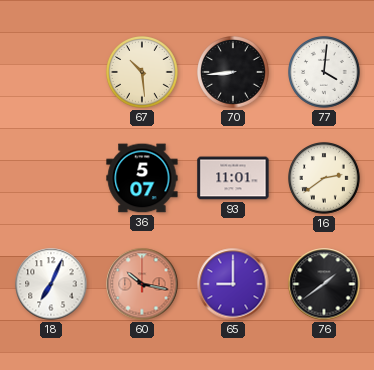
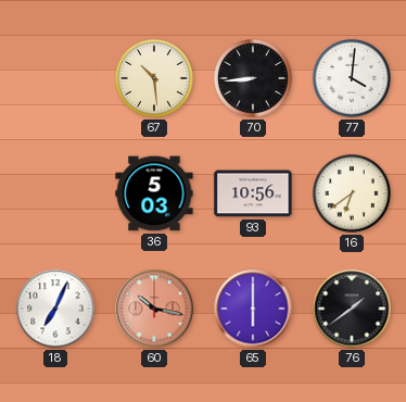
36: 5:07 -> 5:03
93: 11:01 -> 10:56
16: 2:39 -> 6:39
65: 9:00 -> 6:00
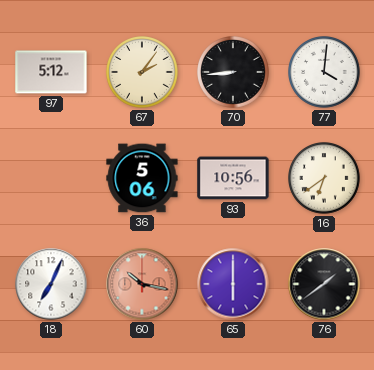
97: none -> 5:12
67: 10:29 -> 2:06
36: 5:03 -> 5:06
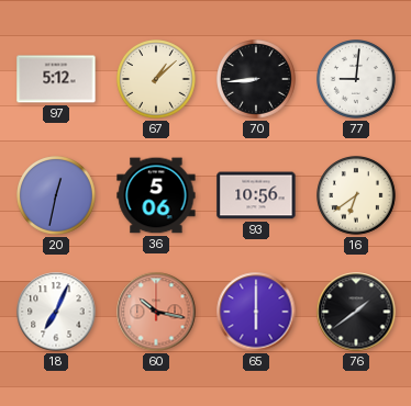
67: 2:06 -> 1:08
77: 4:01 -> 9:01
20: none -> 12:32
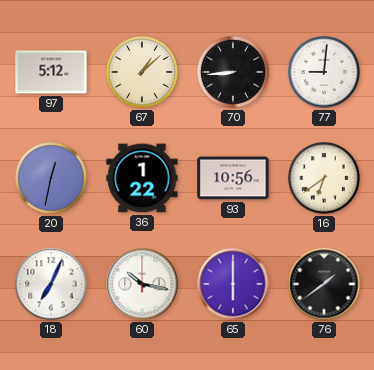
36: 5:06 -> 1:22
60 dial: salmon -> white
